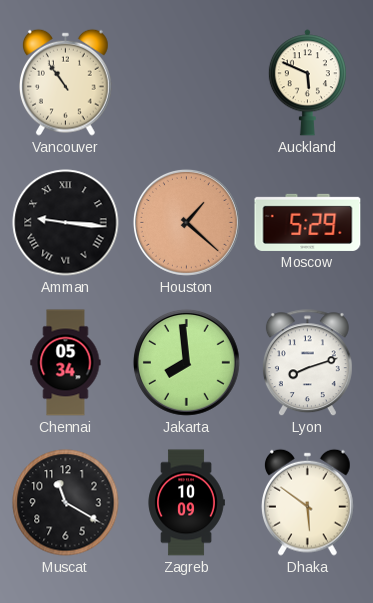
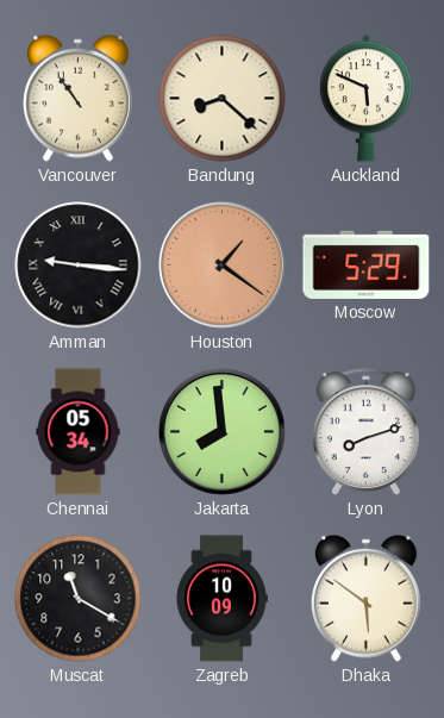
Bandung: none -> 8:22
Houston: 1:22 -> 1:21
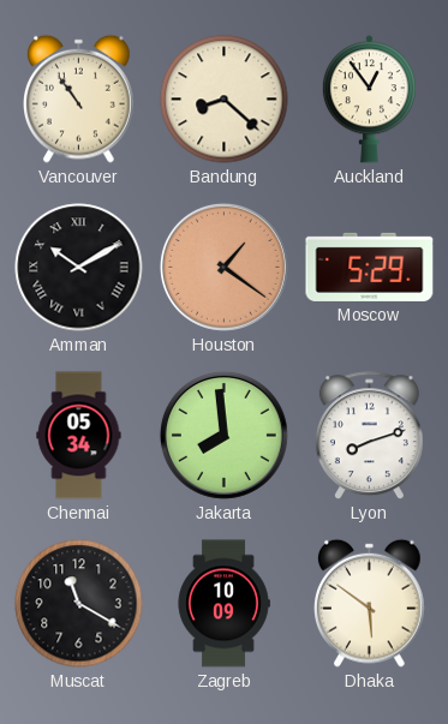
Auckland: 5:49 -> 12:54
Amman: 9:16 -> 10:10
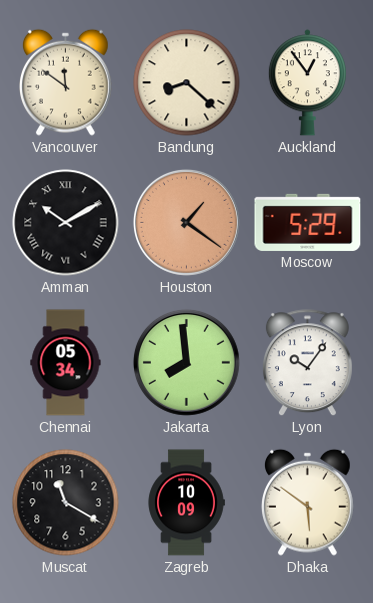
Vancouver: 10:54 -> 11:51
Lyon: 8:12 -> 10:06
